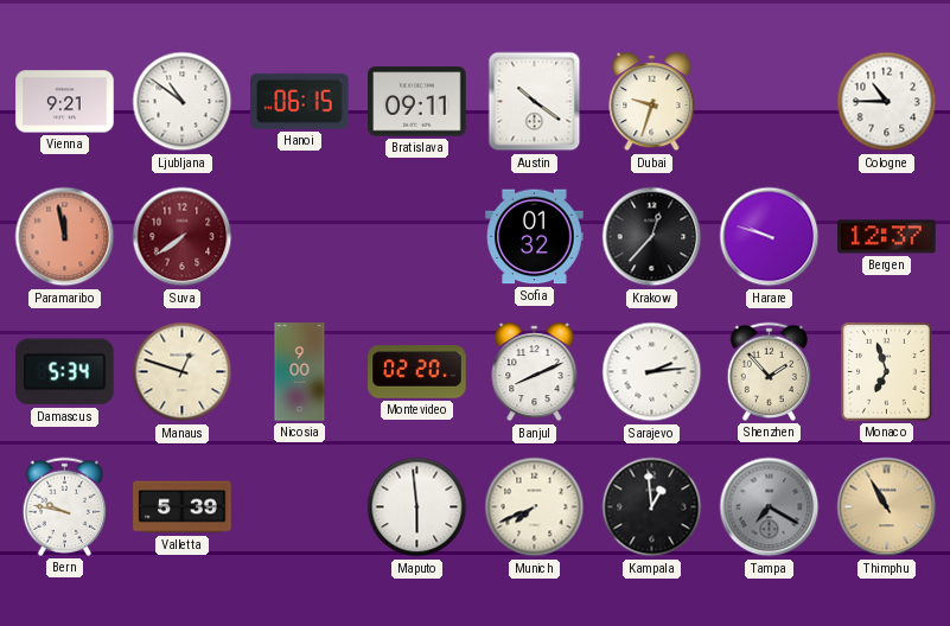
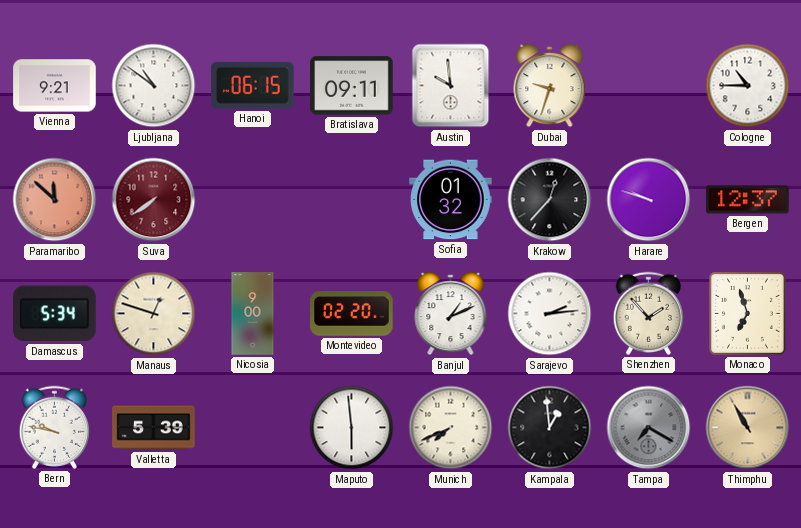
Austin: 10:21 -> 9:59
Paramaribo: 11:58 -> 11:52
Banjul: 8:11 -> 1:11
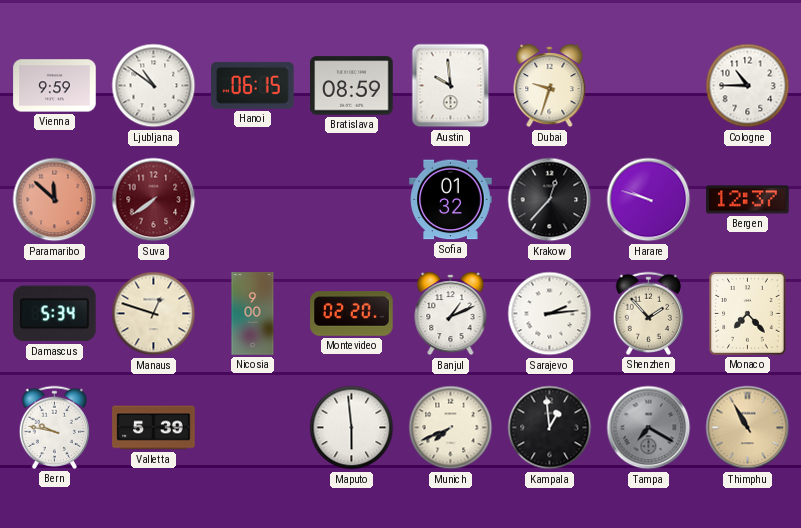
Vienna: 9:21 -> 9:59
Bratislava: 09:11 -> 08:59
Monaco: 6:57 -> 7:23
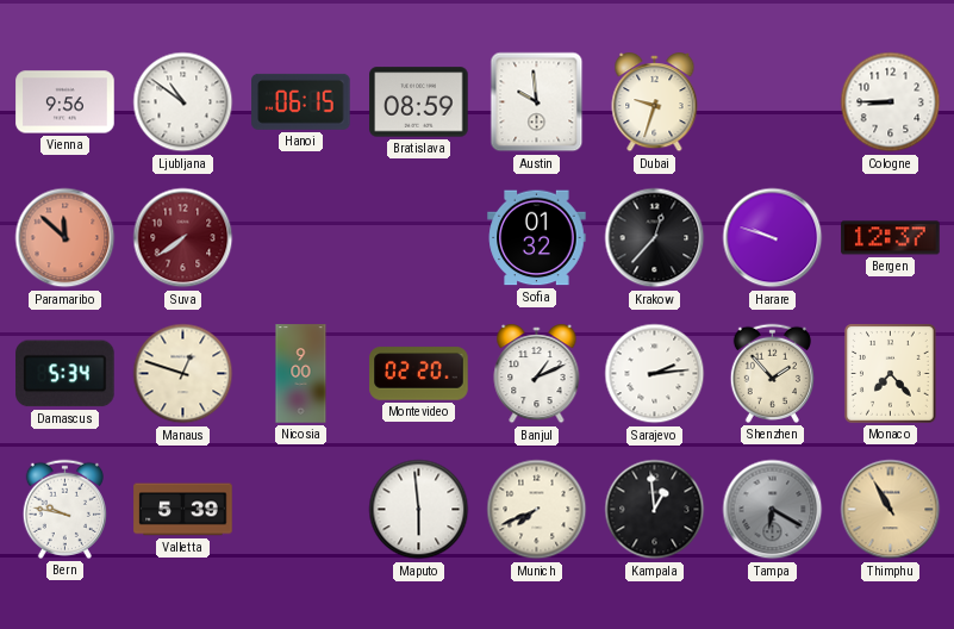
Vienna: 9:59 -> 9:56
Cologne: 10:45 -> 8:45
Tampa: 7:20 -> 6:20
